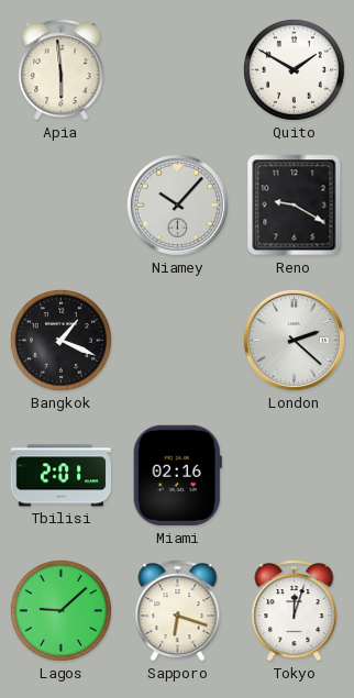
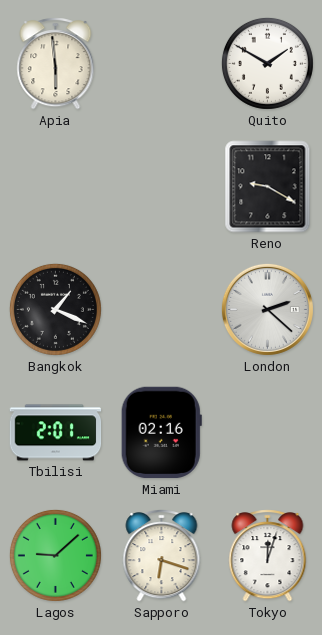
Niamey: 10:07 -> none
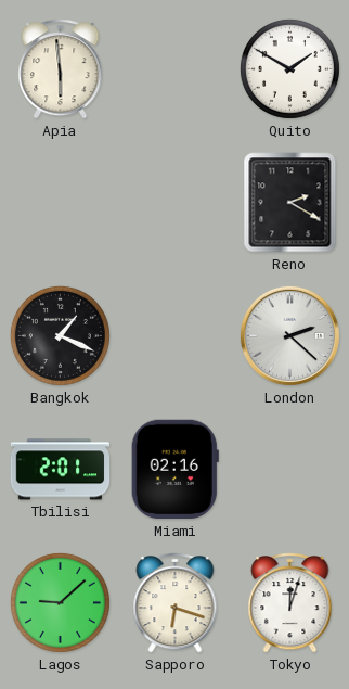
Reno: 9:20 -> 2:20
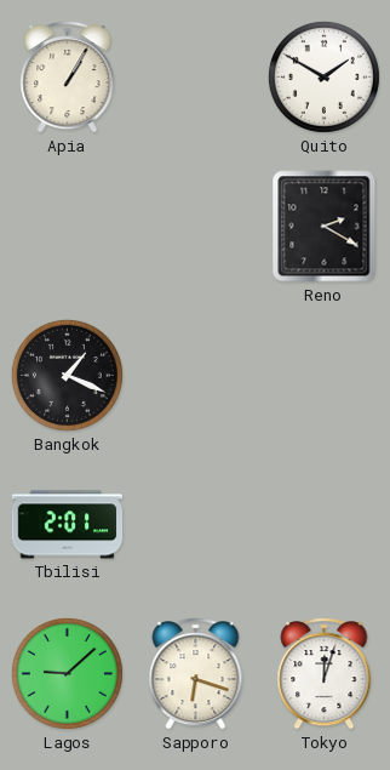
Apia: 5:59 -> 1:05
London: 2:22 -> none
Miami: 02:16 -> none
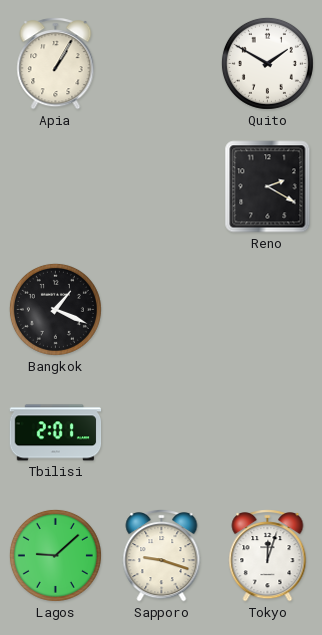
Sapporo: 6:18 -> 9:18
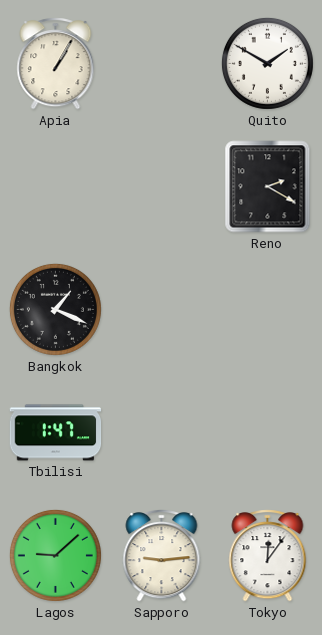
Tbilisi: 2:01 -> 1:47
Sapporo: 9:18 -> 9:14
Tokyo: 12:03 -> 12:06
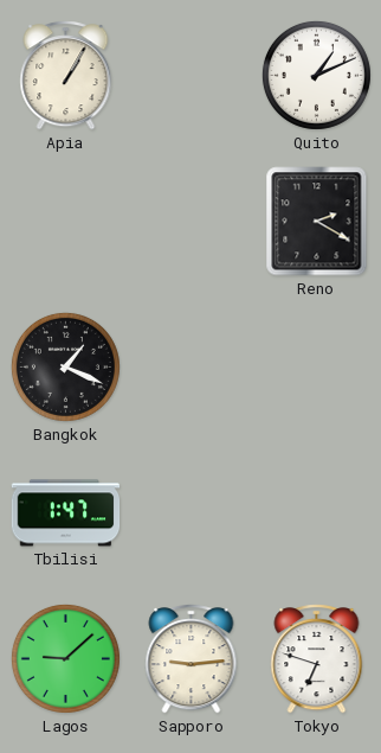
Quito: 1:50 -> 1:11
Tokyo: 12:06 -> 6:48
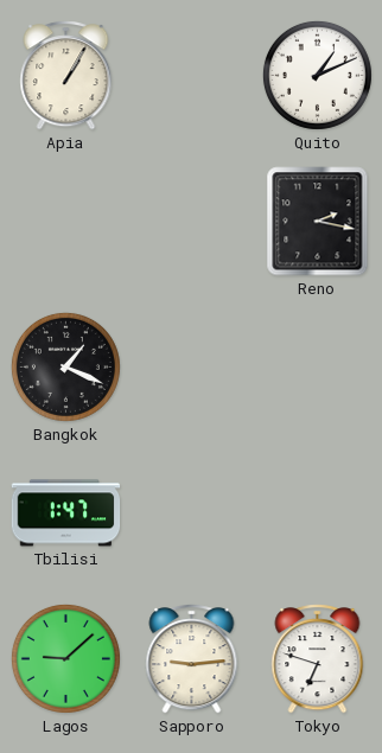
Reno: 2:20 -> 2:17
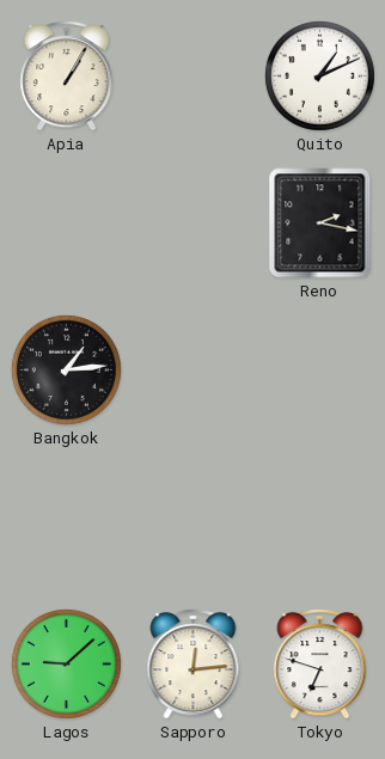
Bangkok: 1:19 -> 1:14
Tbilisi: 1:47 -> none
Sapporo: 9:14 -> 12:14
